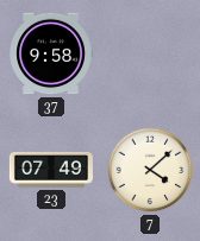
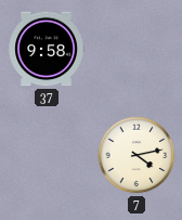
23: 07:49 -> none
7: 4:08 -> 4:13
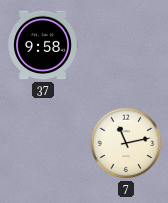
7: 4:13 -> 11:13
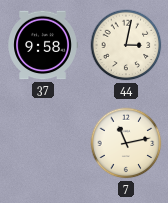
44: none -> 3:02
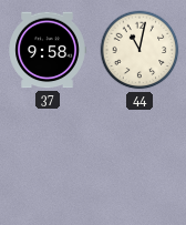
44: 3:02 -> 11:02
7: 11:13 -> none
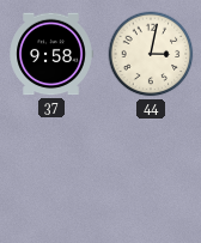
44: 11:02 -> 3:02
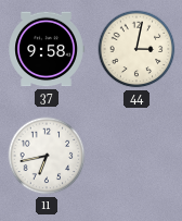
11: none -> 6:43
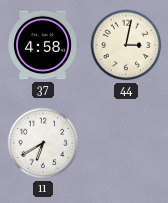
37: 9:58 -> 4:58
11: 6:43 -> 6:40
